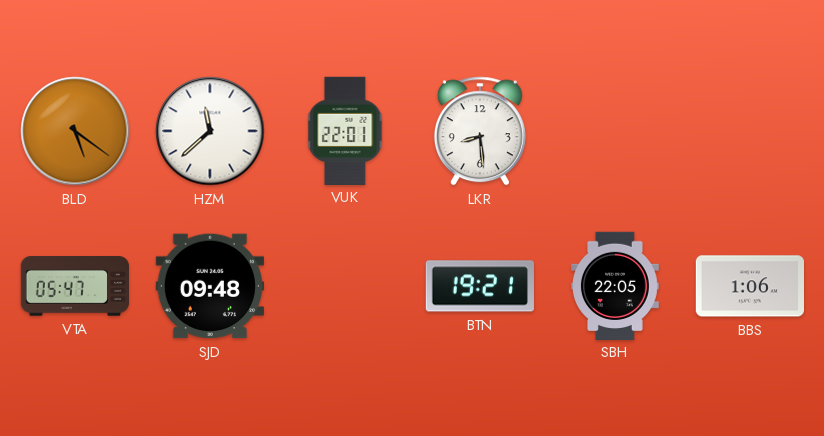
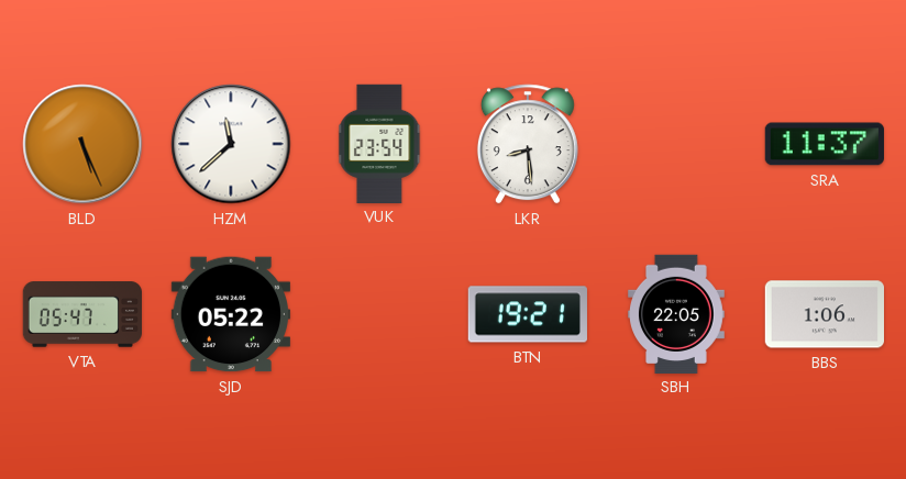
BLD: 5:21 -> 5:26
VUK: 22:01 -> 23:54
SRA: none -> 11:37
SJD: 09:48 -> 05:22
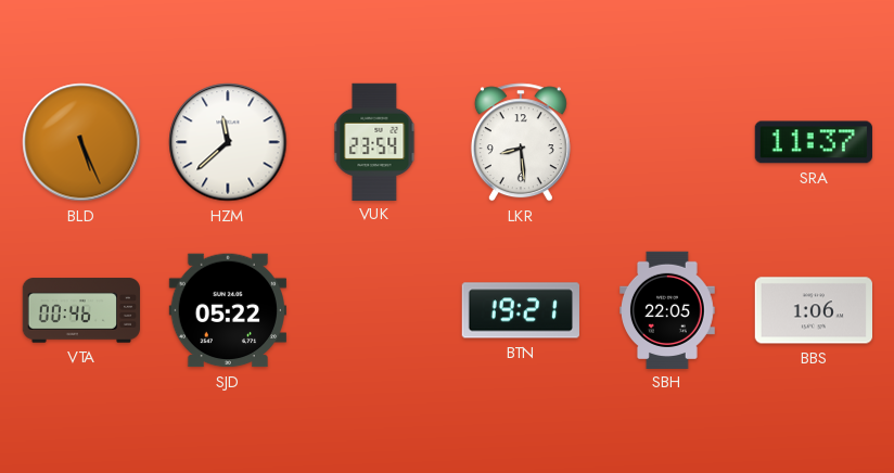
VTA: 05:47 -> 00:46
